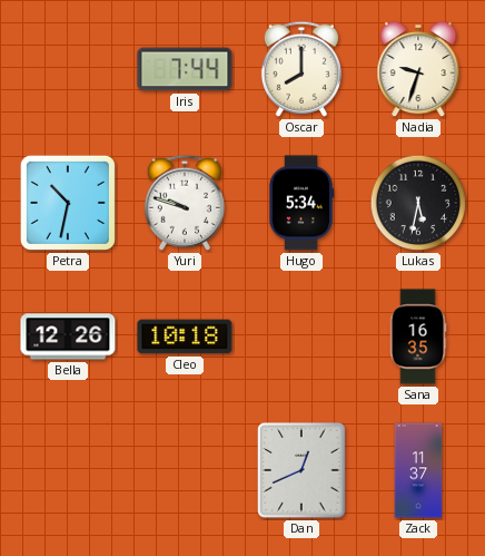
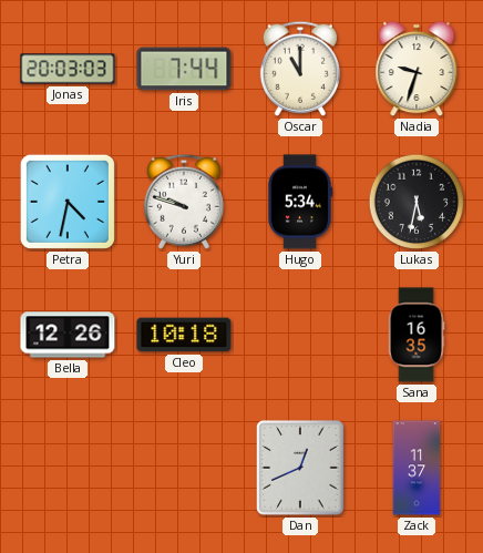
Jonas: none -> 20:03
Oscar: 8:00 -> 11:00
Petra: 10:32 -> 4:32
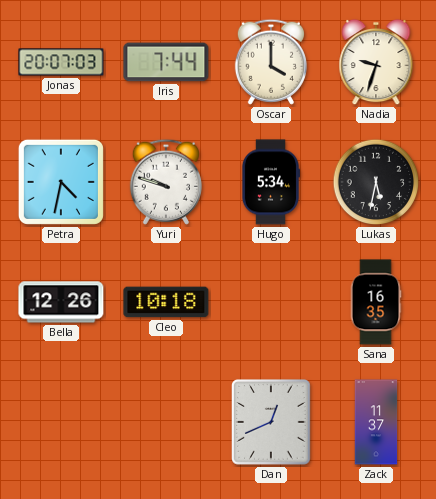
Jonas: 20:03 -> 20:07
Oscar: 11:00 -> 4:00
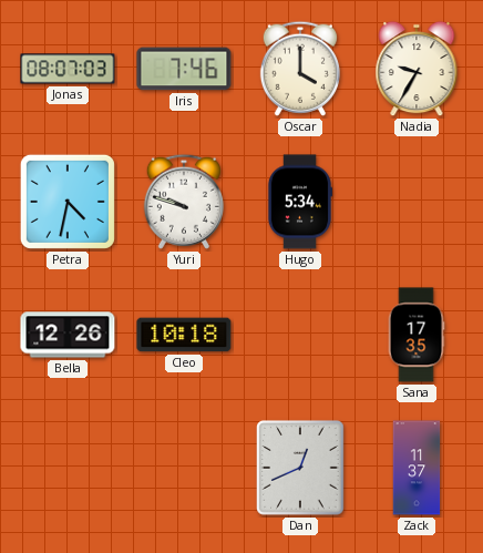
Jonas: 20:07 -> 08:07
Iris: 7:44 -> 7:46
Nadia: 9:33 -> 9:35
Lukas: 5:32 -> none
Sana: 16:35 -> 17:35
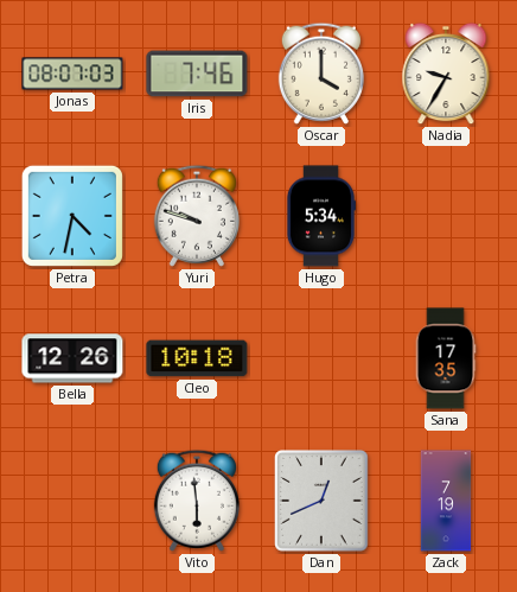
Vito: none -> 5:59
Zack: 11:37 -> 7:19
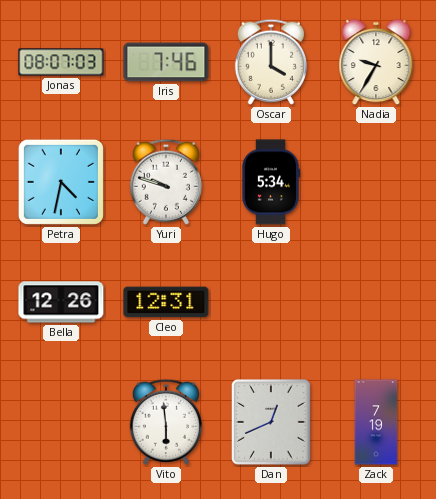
Cleo: 10:18 -> 12:31
Sana: 17:35 -> none
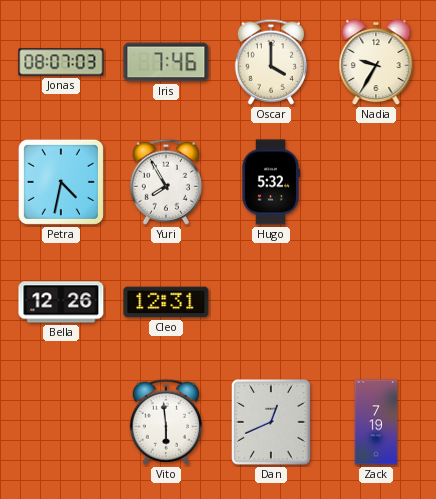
Yuri: 9:48 -> 7:55
Hugo: 5:34 -> 5:32
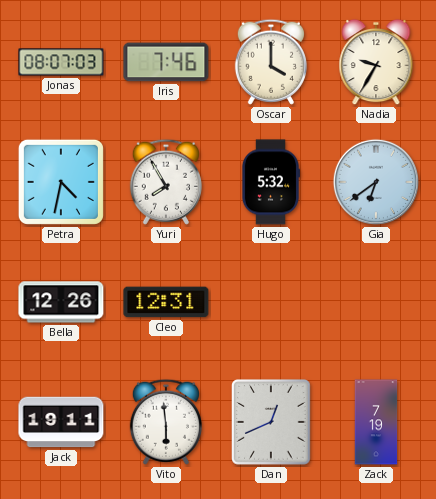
Gia: none -> 6:39
Jack: none -> 19:11
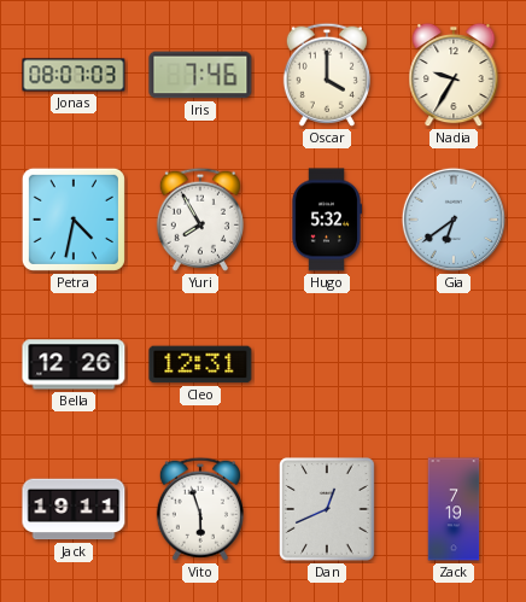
Vito: 5:59 -> 5:57
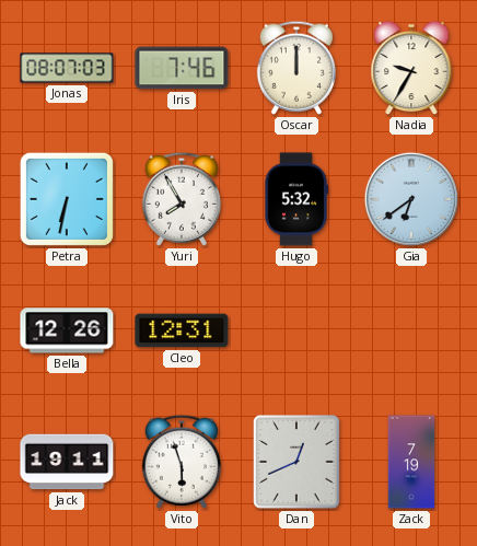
Oscar: 4:00 -> 12:00
Petra: 4:32 -> 6:32
